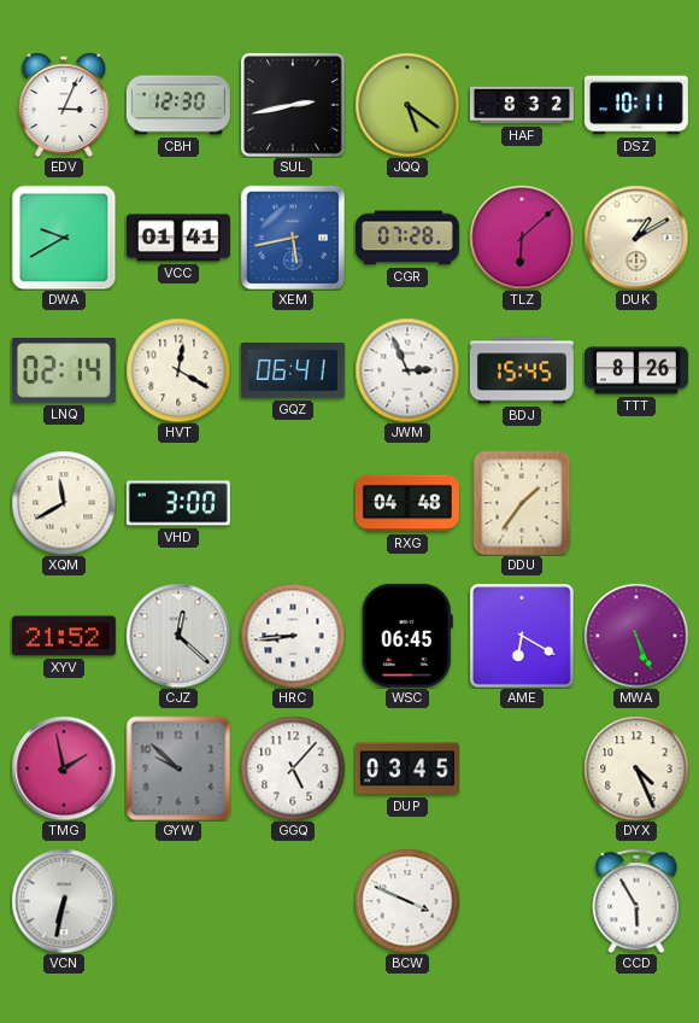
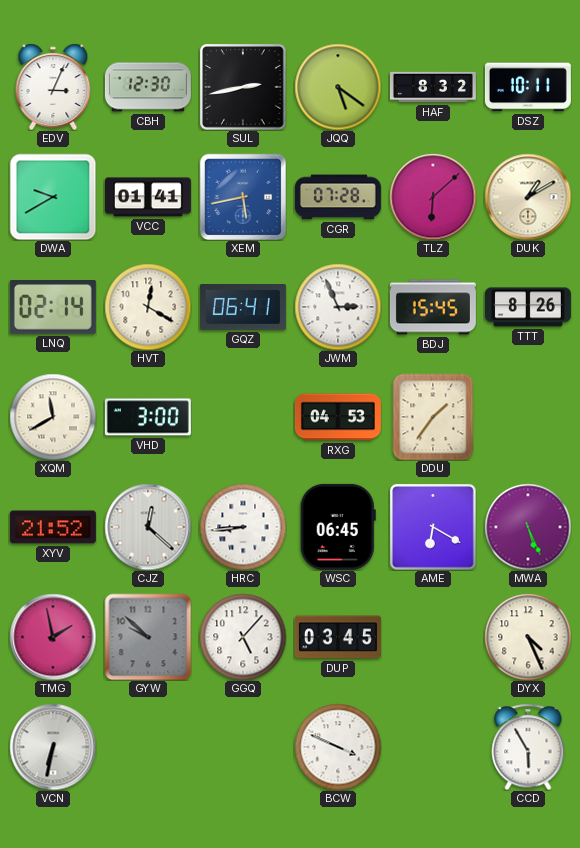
RXG: 04:48 -> 04:53
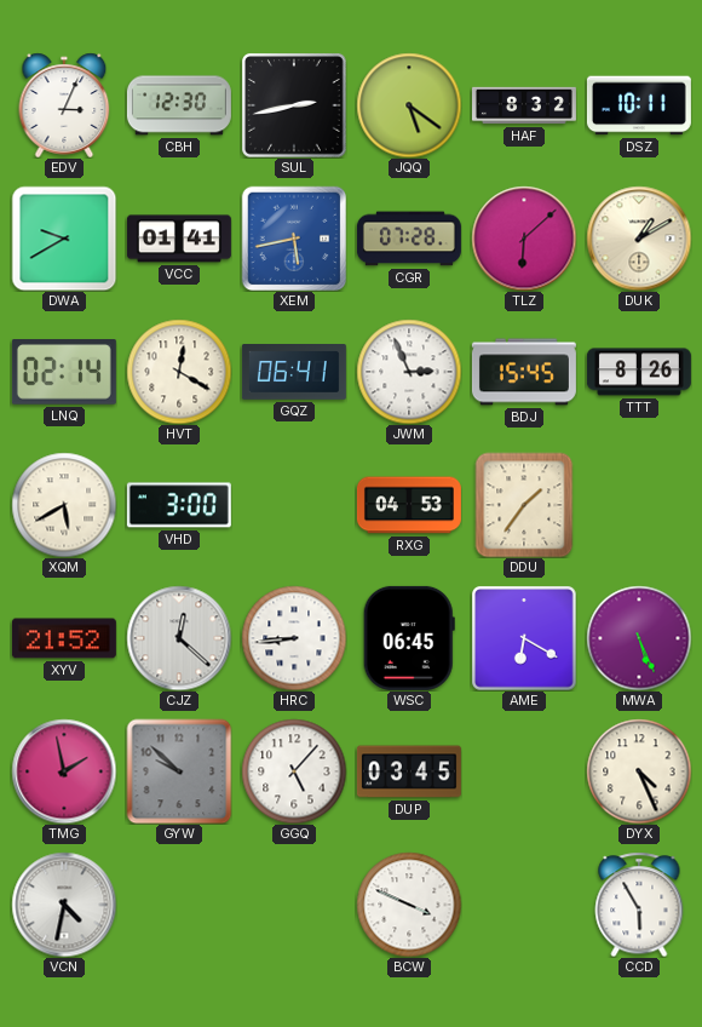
XQM: 11:40 -> 5:40
VCN: 6:32 -> 4:32
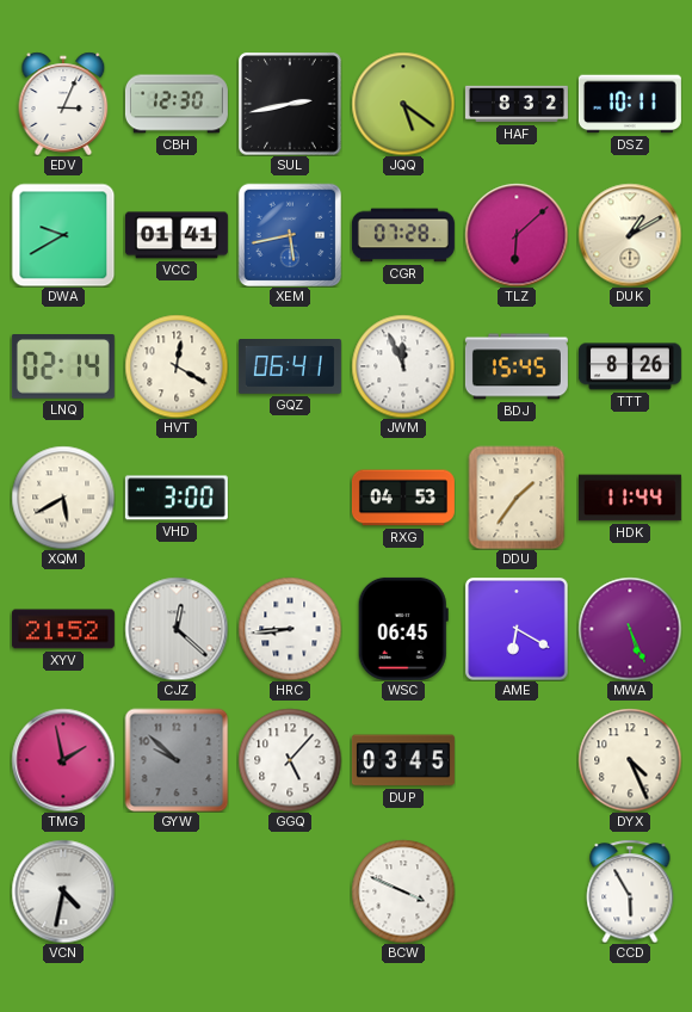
JWM: 2:56 -> 11:56
HDK: none -> 11:44
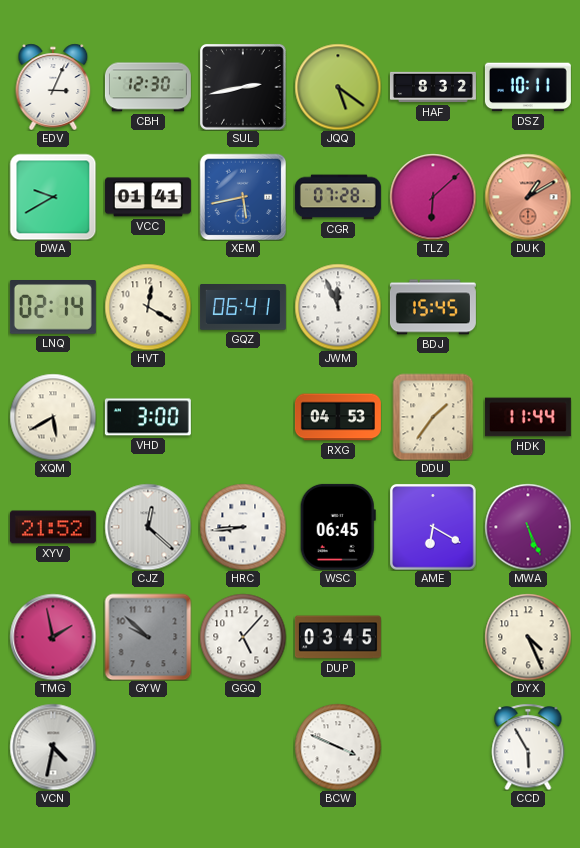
DUK dial: cream -> salmon
TTT: 8:26 -> none
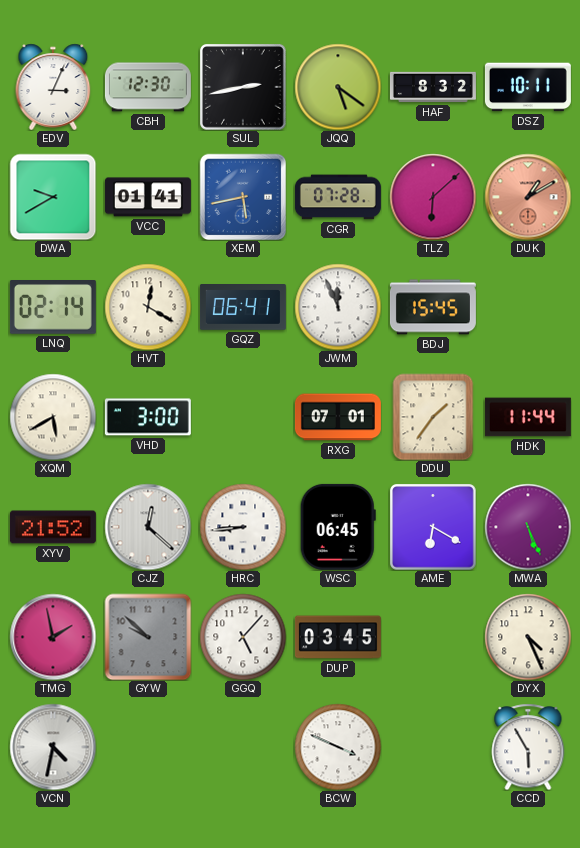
RXG: 04:53 -> 07:01
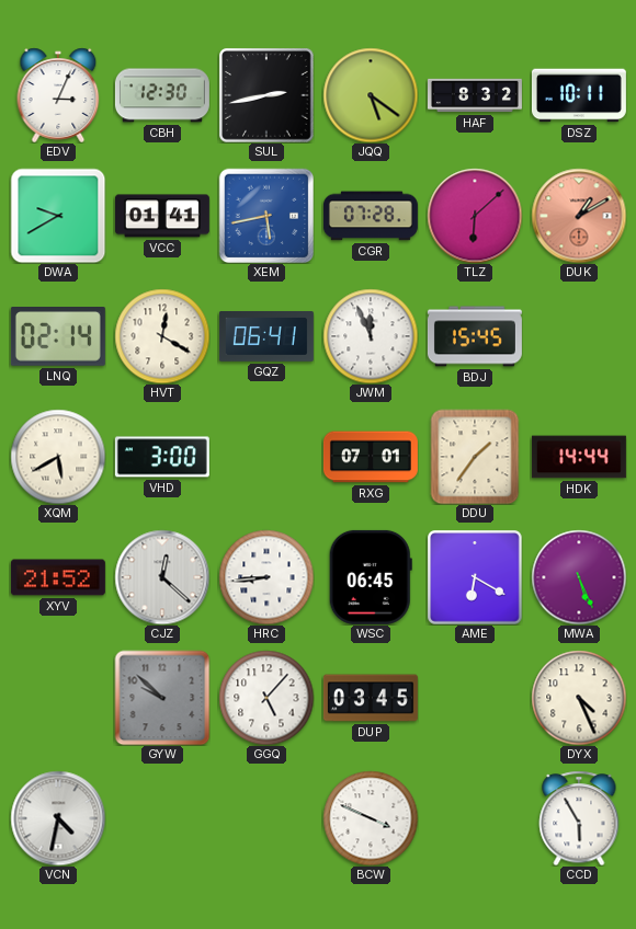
HDK: 11:44 -> 14:44
TMG: 1:58 -> none
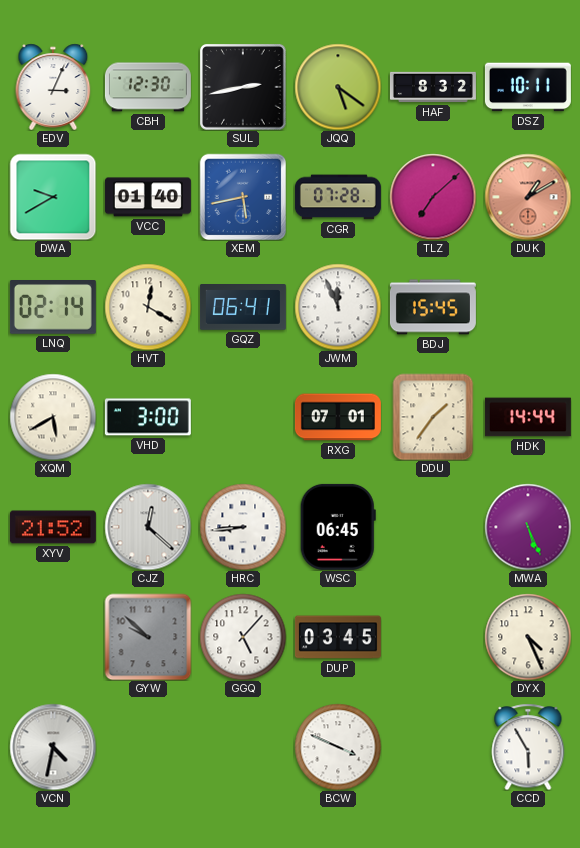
VCC: 01:41 -> 01:40
TLZ: 6:08 -> 7:08
AME: 6:20 -> none
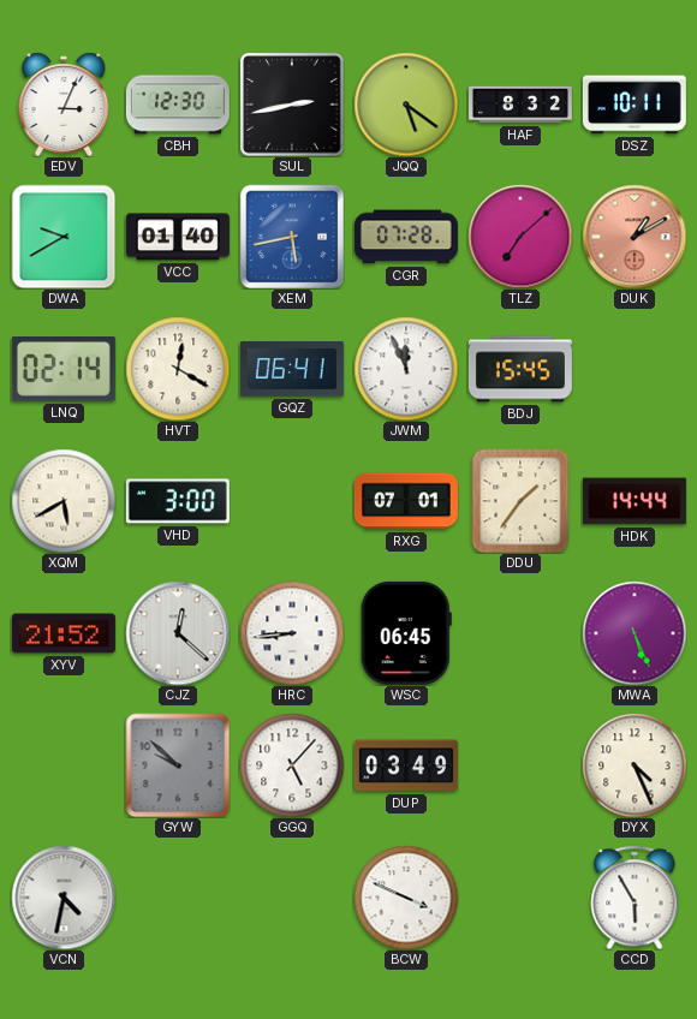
DUP: 03:45 -> 03:49
